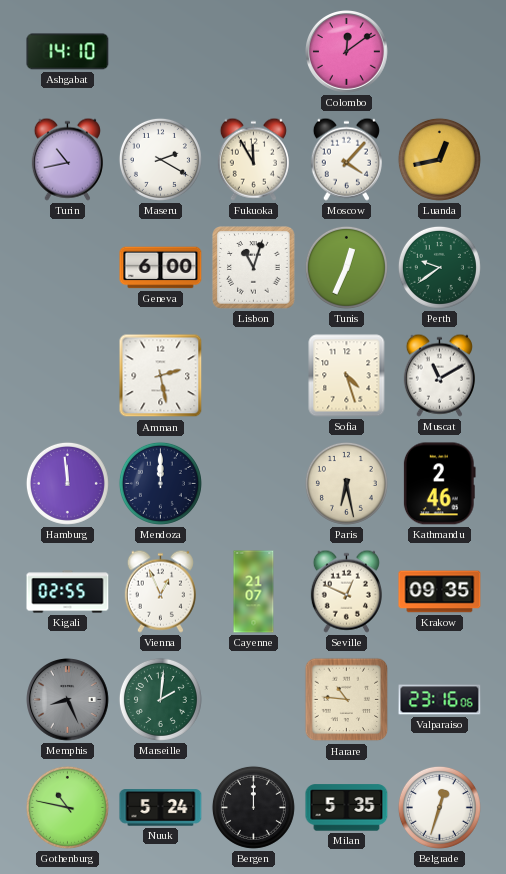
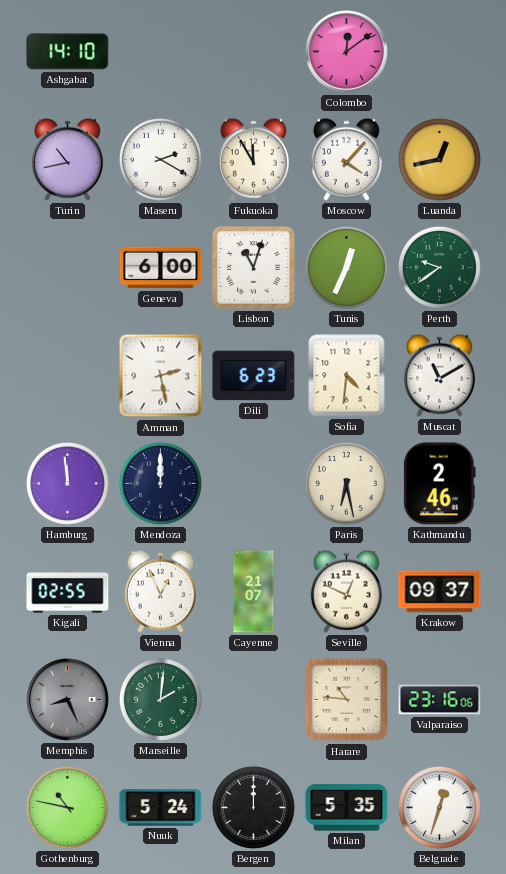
Dili: none -> 6:23
Sofia: 4:27 -> 4:31
Krakow: 09:35 -> 09:37
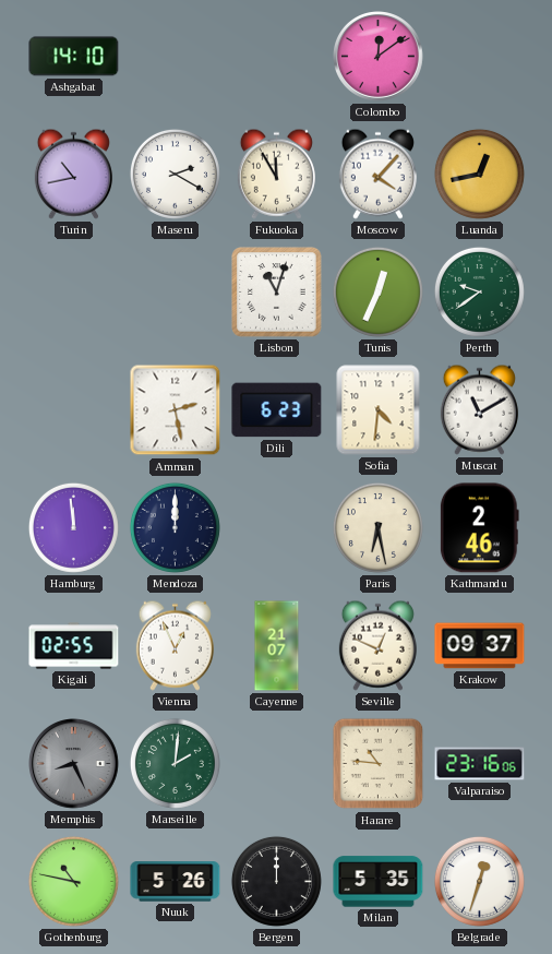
Geneva: 6:00 -> none
Nuuk: 5:24 -> 5:26
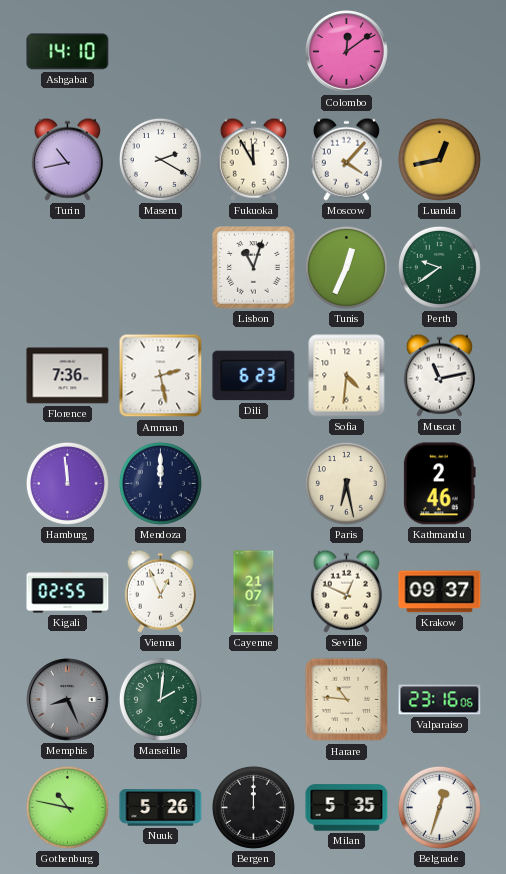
Florence: none -> 7:36
Muscat: 11:10 -> 11:13
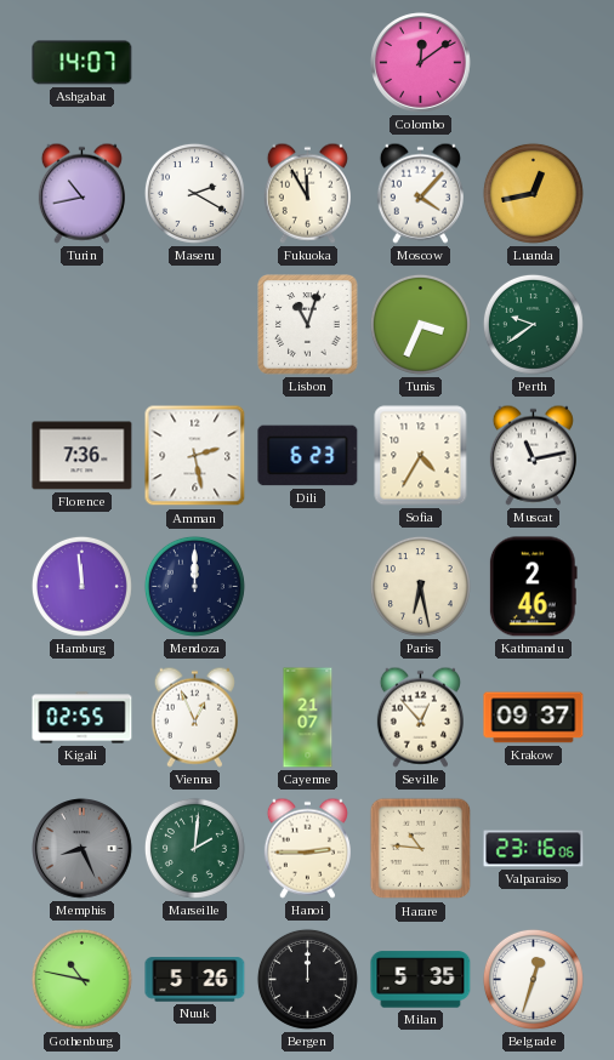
Ashgabat: 14:10 -> 14:07
Tunis: 12:34 -> 3:34
Sofia: 4:31 -> 4:35
Seville: 12:49 -> 12:53
Hanoi: none -> 2:45
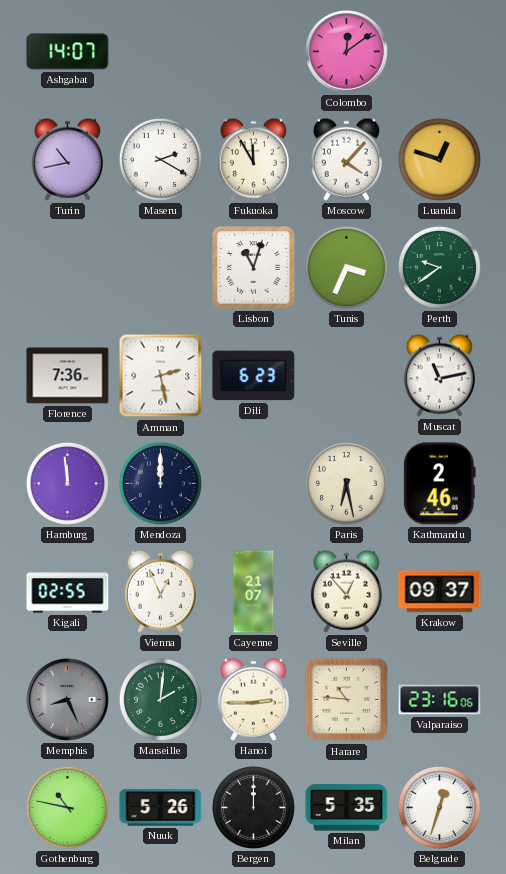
Luanda: 12:43 -> 12:48
Sofia: 4:35 -> none
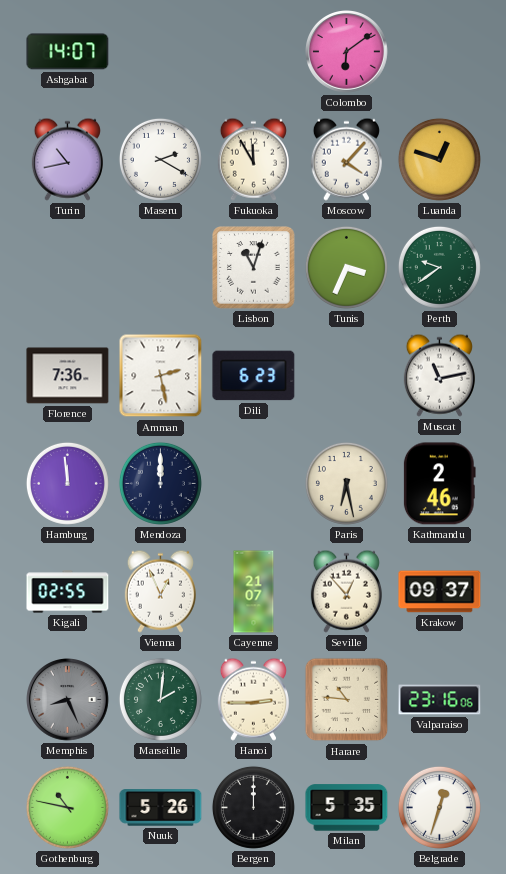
Colombo: 12:09 -> 6:09
